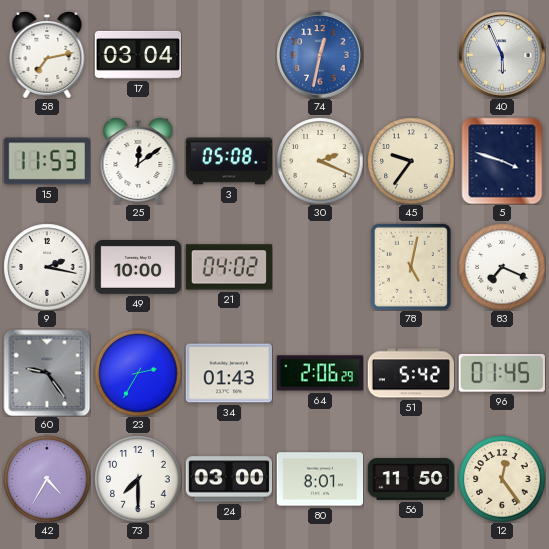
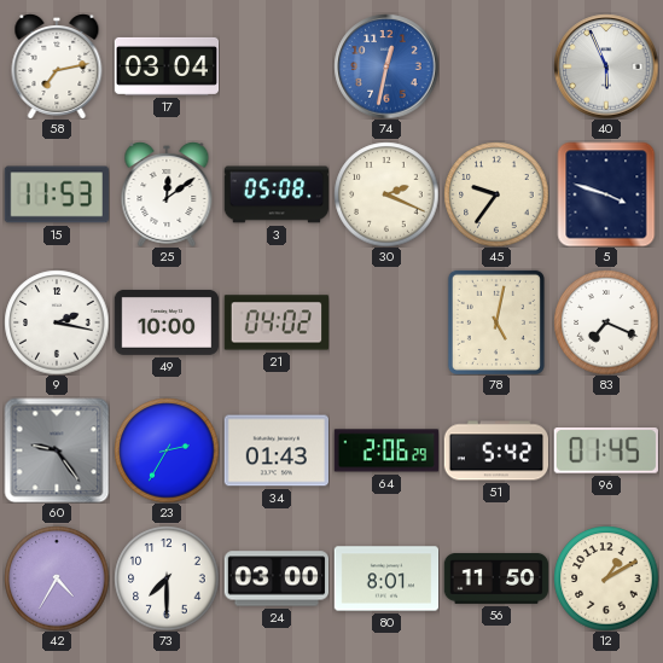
12: 12:24 -> 1:10
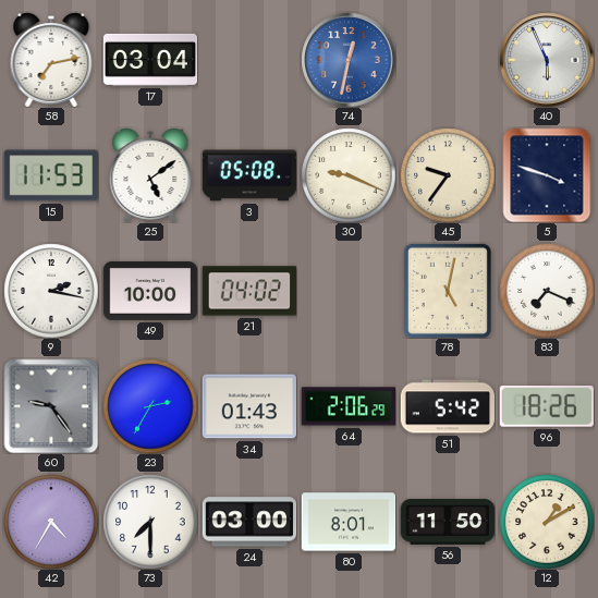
25: 12:09 -> 5:09
30: 2:19 -> 9:19
96: 01:45 -> 18:26
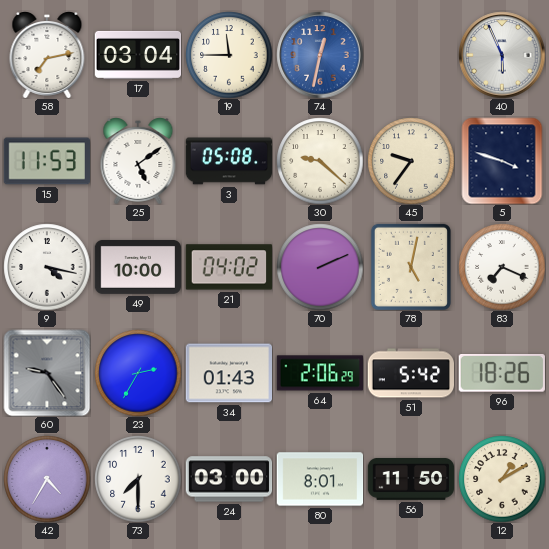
19: none -> 11:45
30: 9:19 -> 9:22
9: 2:17 -> 4:17
70: none -> 2:11
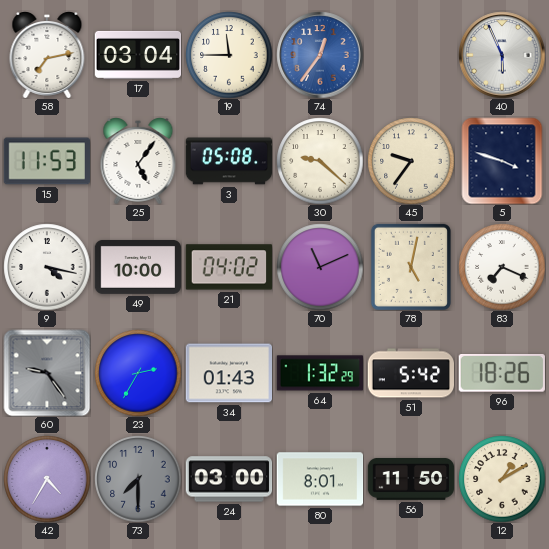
74: 12:32 -> 12:36
25: 5:09 -> 5:06
70: 2:11 -> 11:11
64: 2:06 -> 1:32
73 dial: white -> grey
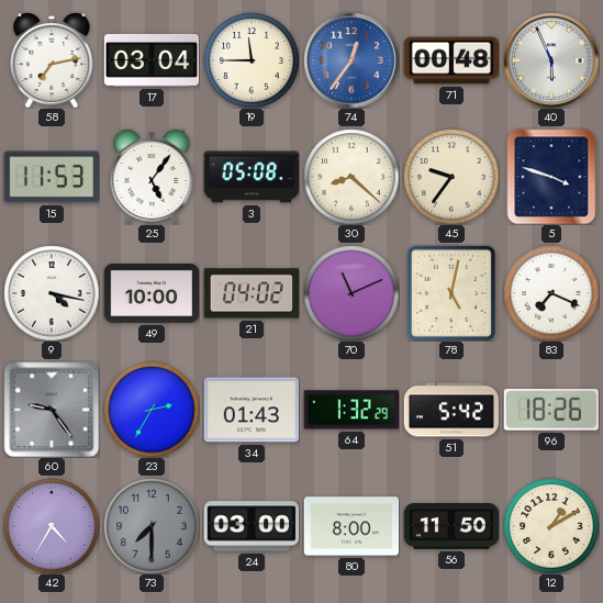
71: none -> 00:48
30: 9:22 -> 8:22
80: 8:01 -> 8:00
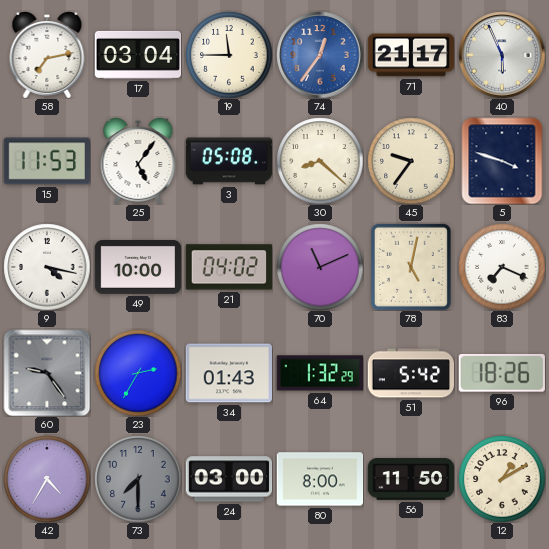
71: 00:48 -> 21:17
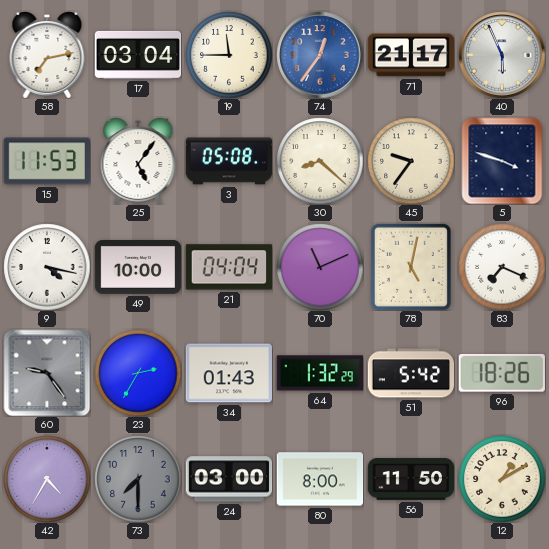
21: 04:02 -> 04:04
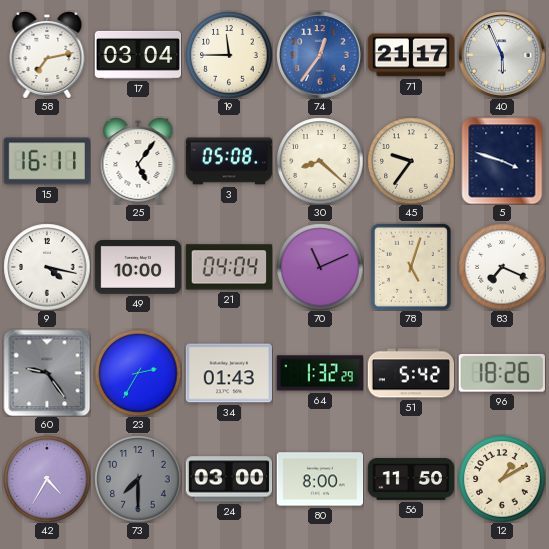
15: 11:53 -> 16:11
78: 5:02 -> 5:03
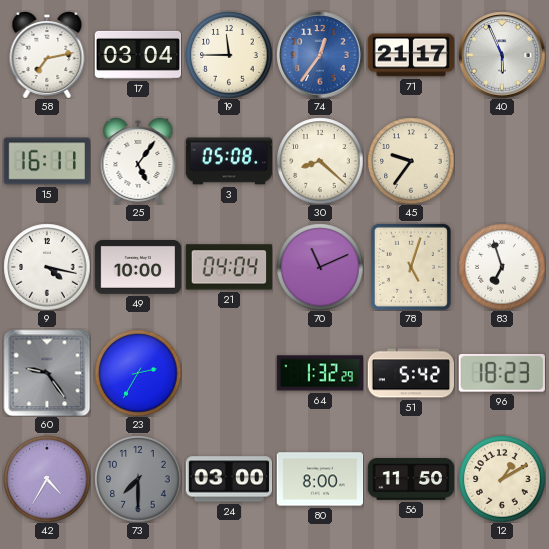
5: 3:48 -> none
83: 7:19 -> 6:57
34: 01:43 -> none
96: 18:26 -> 18:23
